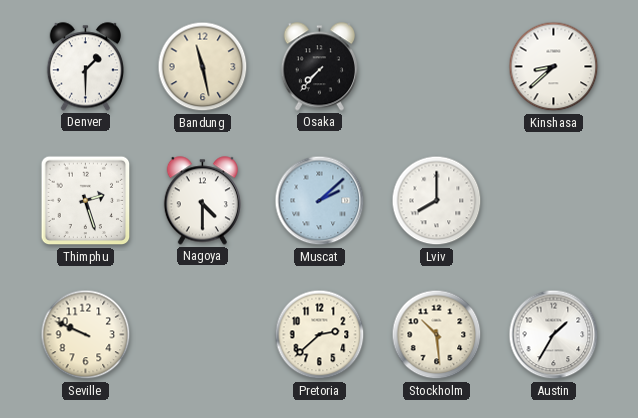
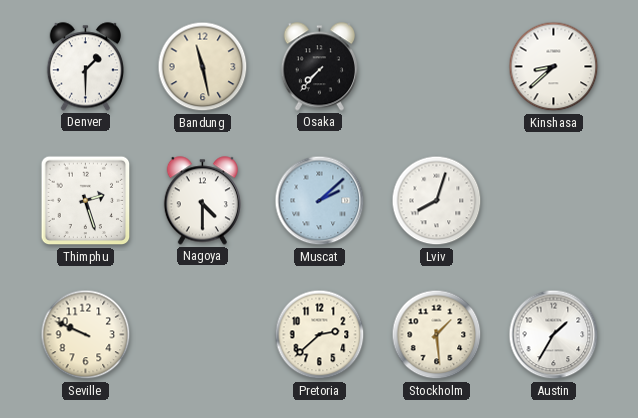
Lviv: 8:00 -> 8:03
Stockholm: 10:29 -> 1:29
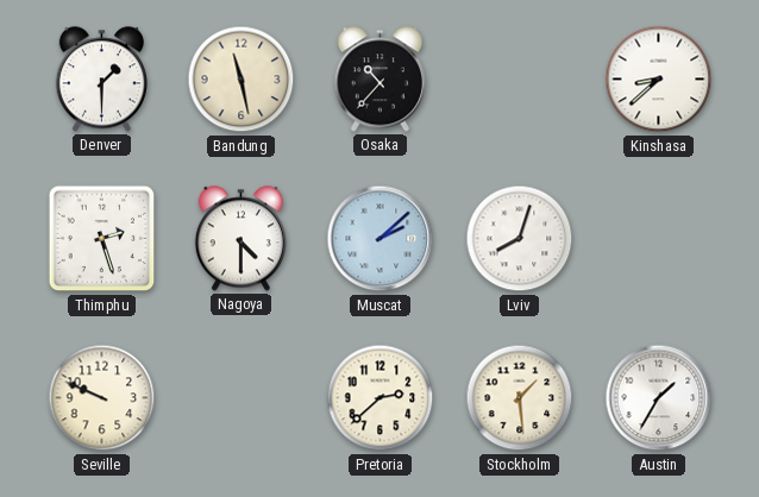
Osaka: 7:37 -> 10:37
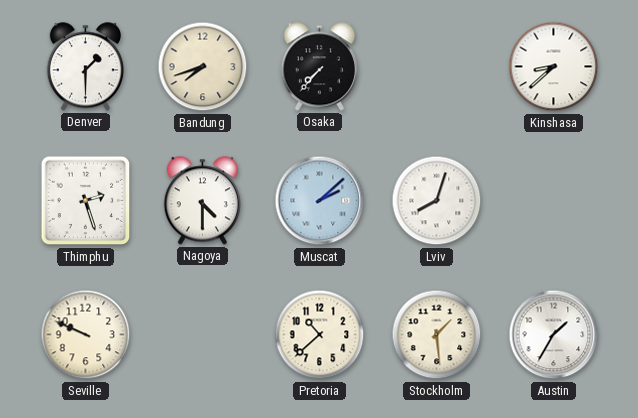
Bandung: 11:28 -> 7:42
Osaka: 10:37 -> 7:37
Pretoria: 2:38 -> 10:38
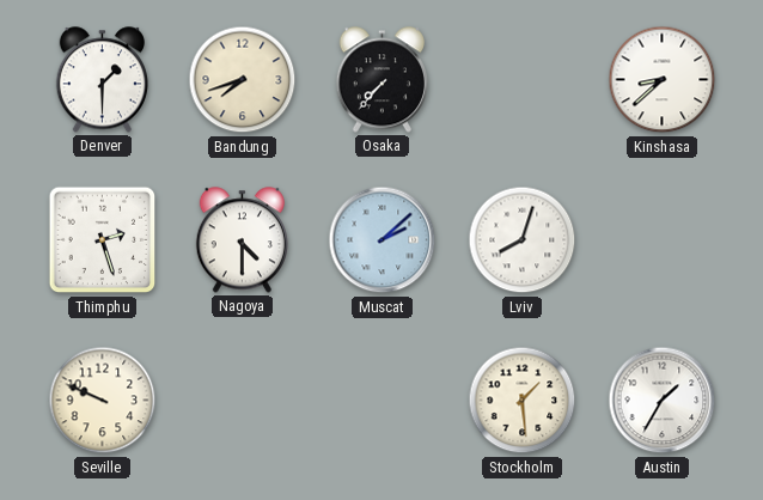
Pretoria: 10:38 -> none
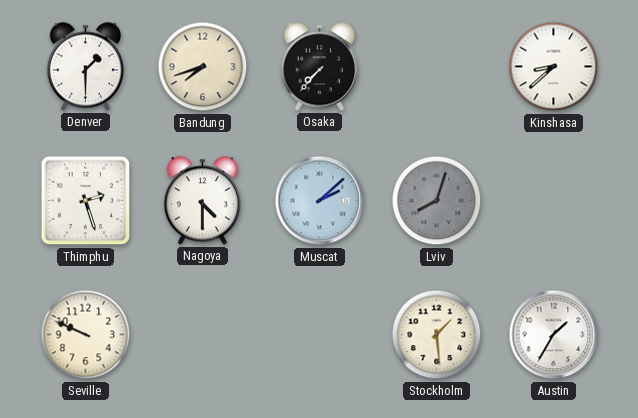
Lviv dial: white -> grey
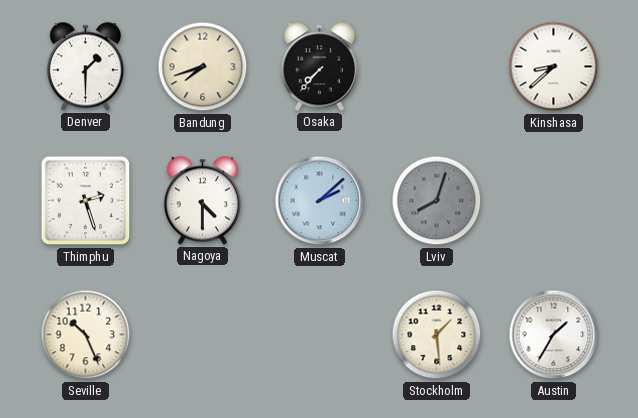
Seville: 9:49 -> 10:26
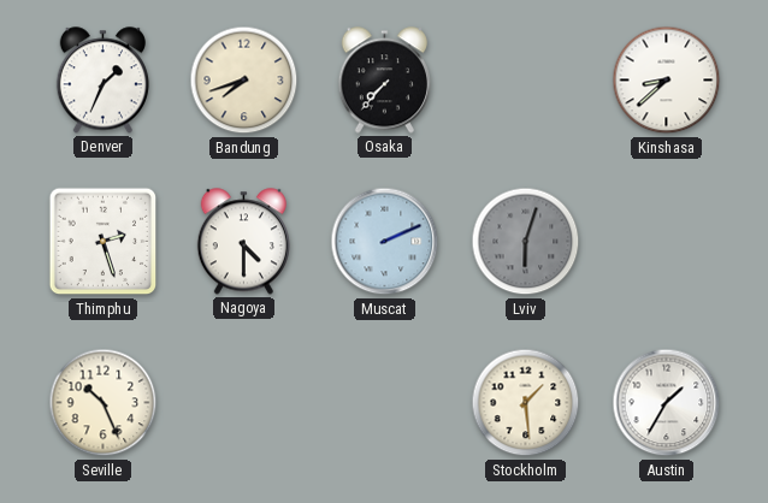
Denver: 1:30 -> 1:34
Muscat: 2:08 -> 2:11
Lviv: 8:03 -> 6:03
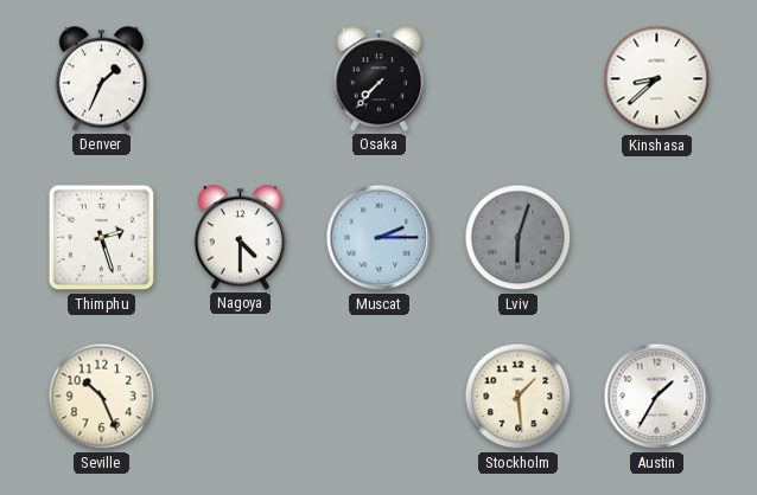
Bandung: 7:42 -> none
Muscat: 2:11 -> 2:15
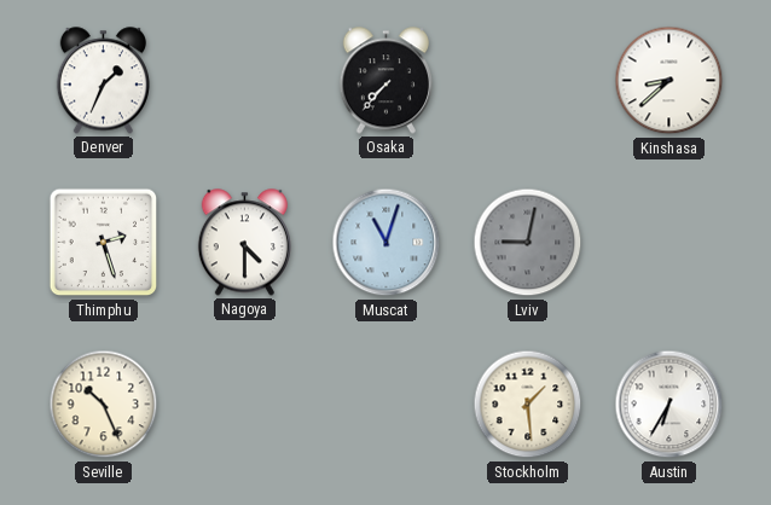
Muscat: 2:15 -> 11:03
Lviv: 6:03 -> 9:02
Austin: 1:35 -> 6:35
